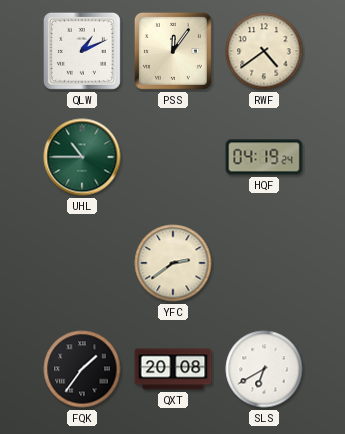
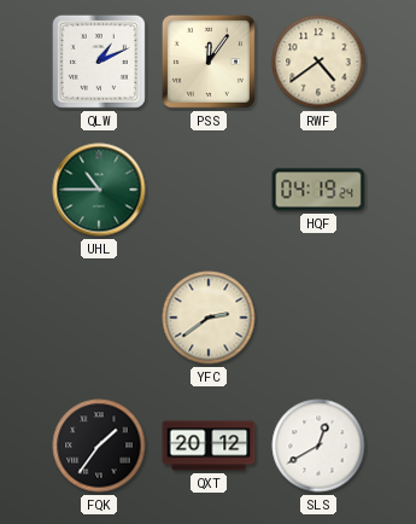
QXT: 20:08 -> 20:12
SLS: 6:40 -> 12:40
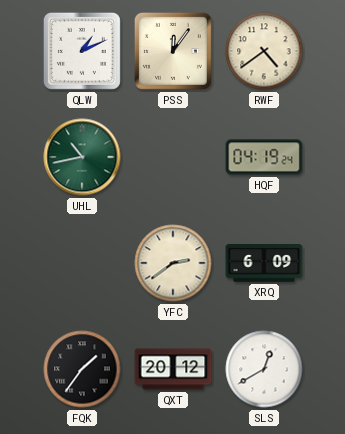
UHL: 10:45 -> 10:43
XRQ: none -> 6:09
